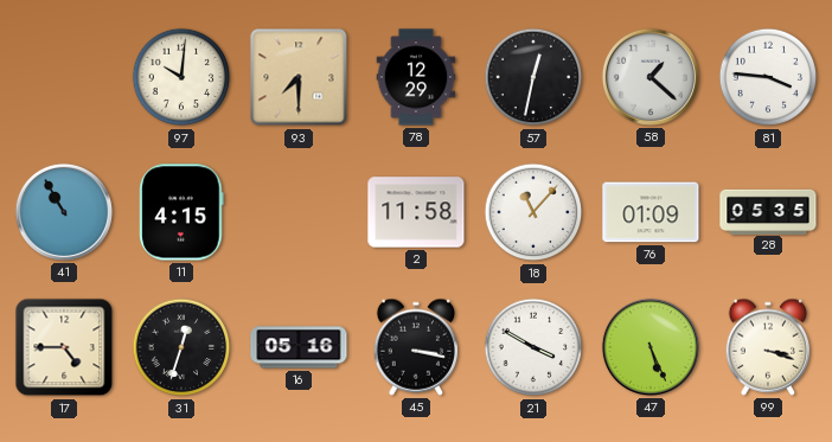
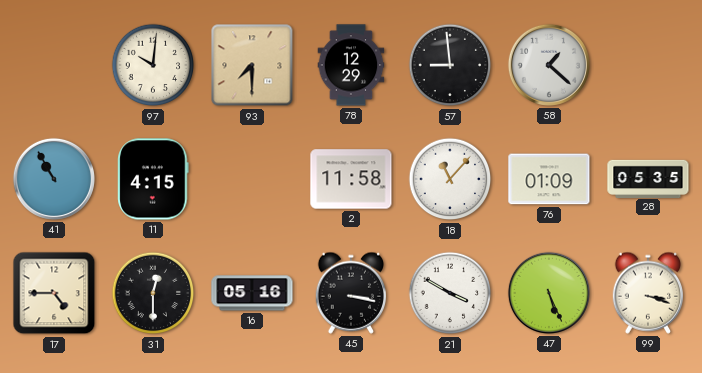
57: 12:32 -> 8:59
81: 3:46 -> none
31: 12:33 -> 12:30
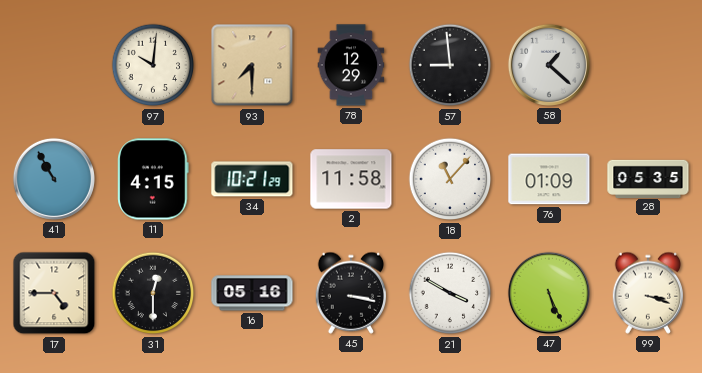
34: none -> 10:21
